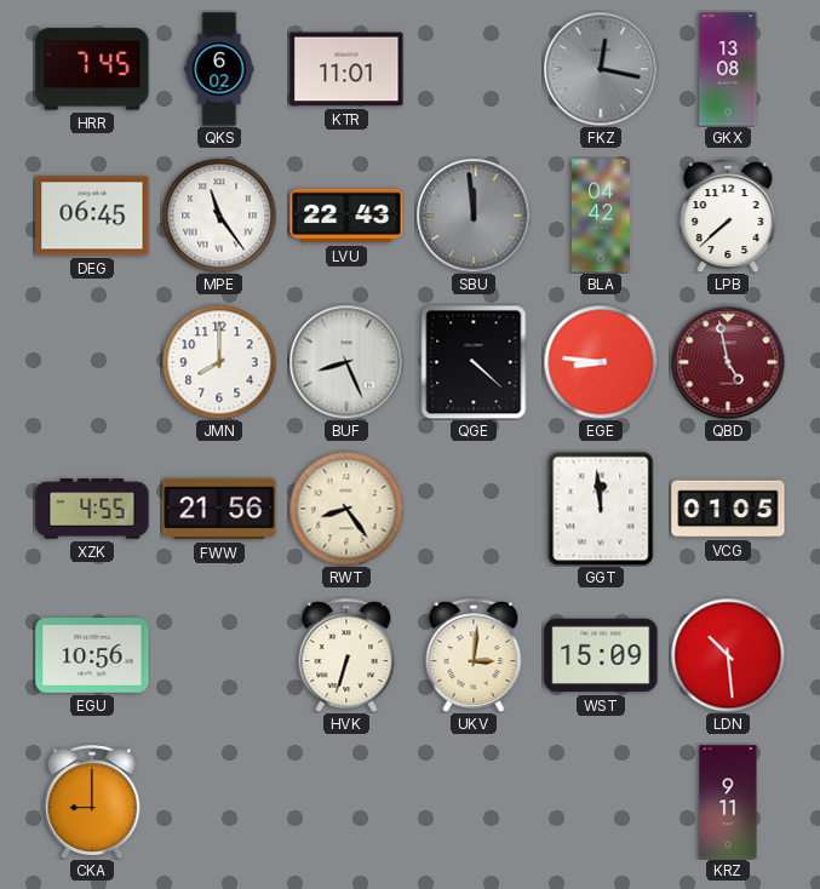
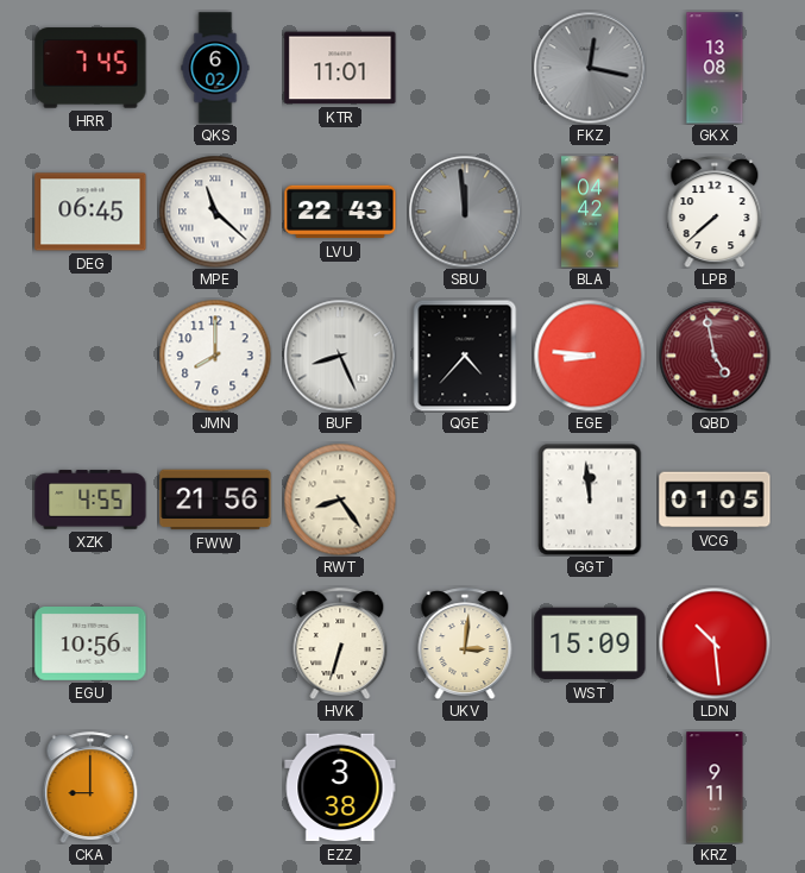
MPE: 11:24 -> 11:22
QGE: 4:22 -> 4:37
EZZ: none -> 3:38
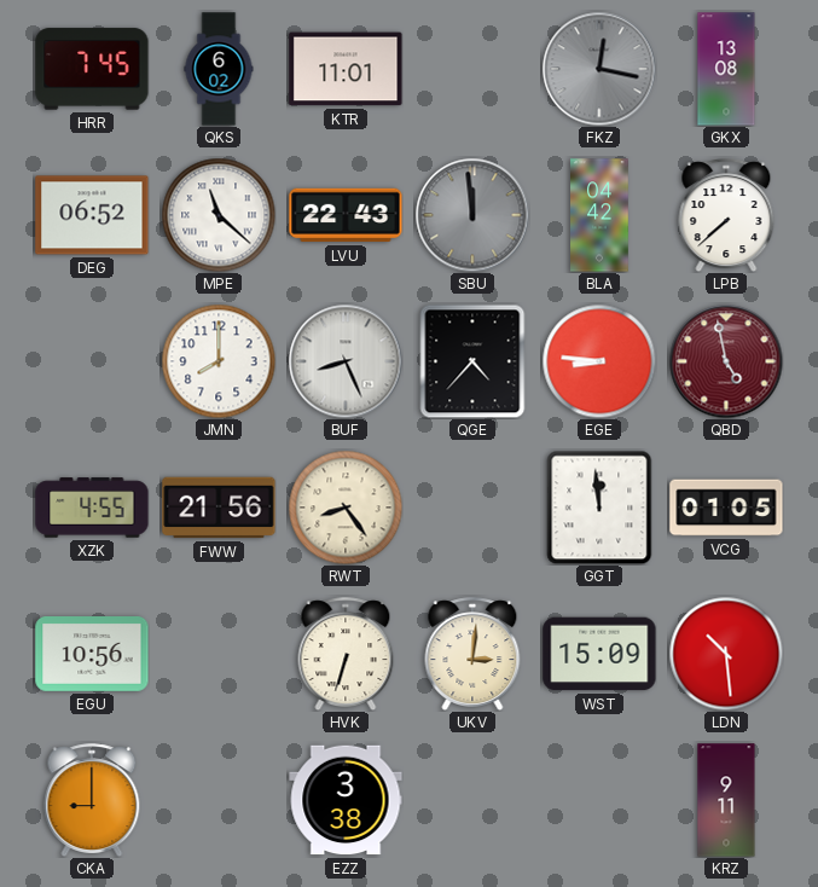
DEG: 06:45 -> 06:52
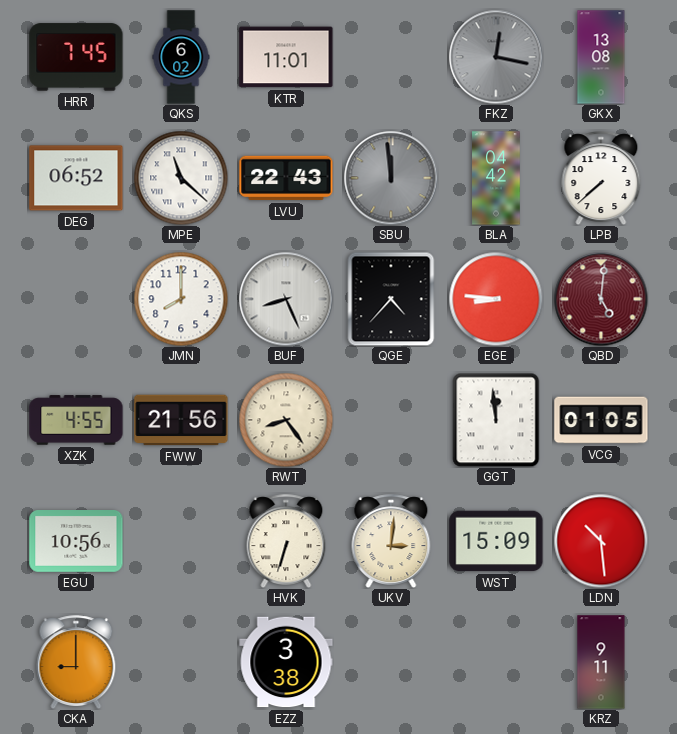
QBD: 4:58 -> 5:01
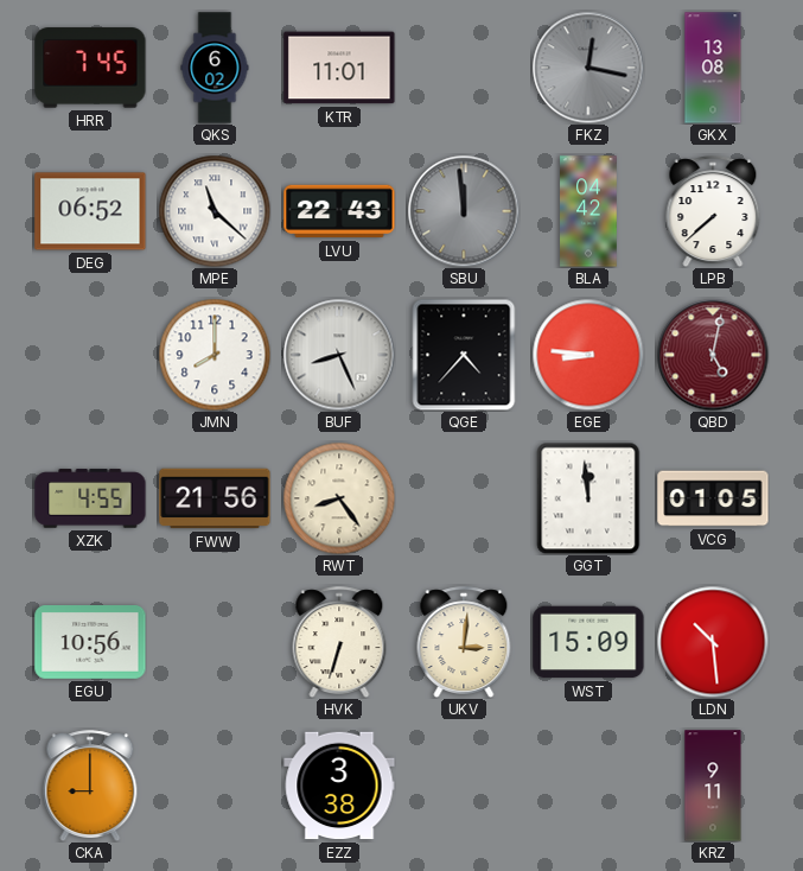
QBD: 5:01 -> 5:02
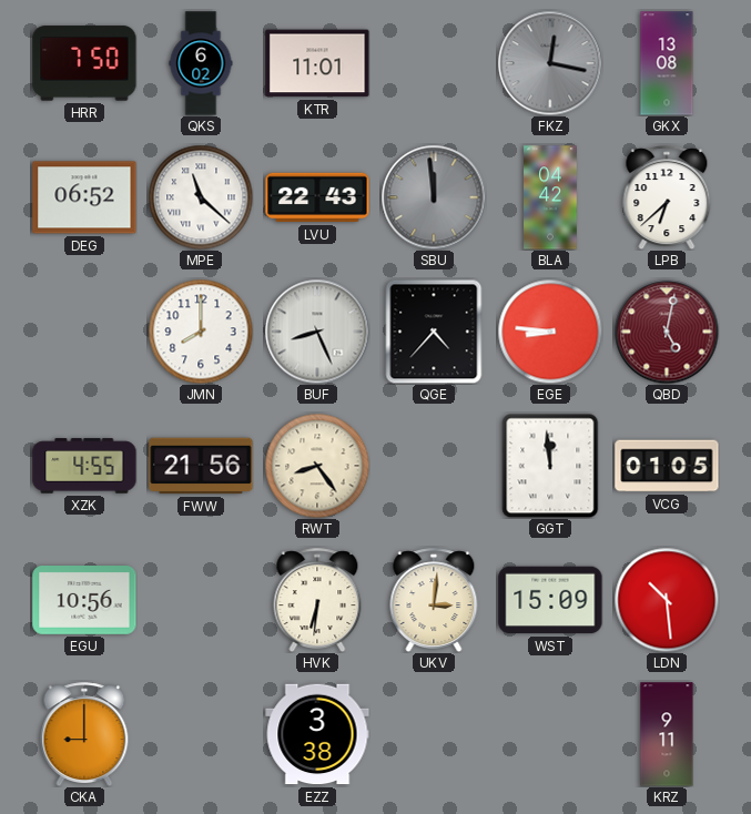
HRR: 7:45 -> 7:50
LPB: 7:38 -> 6:38
HVK: 6:33 -> 6:31
